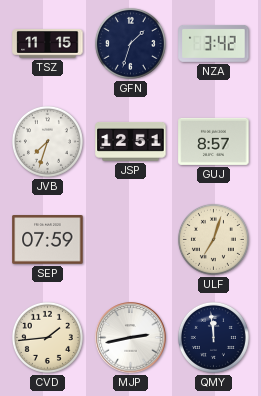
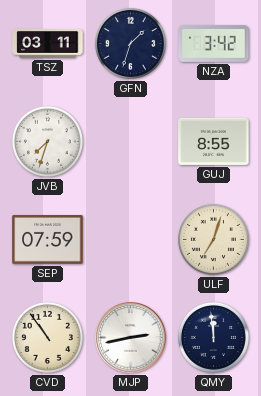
TSZ: 11:15 -> 03:11
JSP: 12:51 -> none
GUJ: 8:57 -> 8:55
CVD: 1:44 -> 10:54
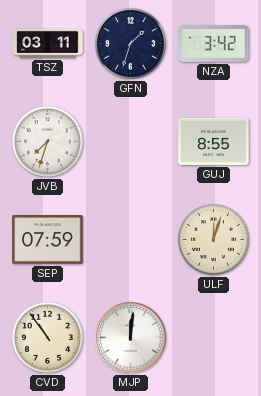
ULF: 7:03 -> 12:03
MJP: 2:43 -> 12:01
QMY: 11:59 -> none
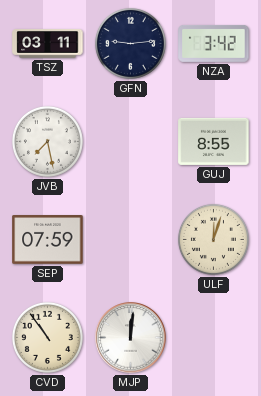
GFN: 1:33 -> 9:14
JVB: 7:33 -> 7:28
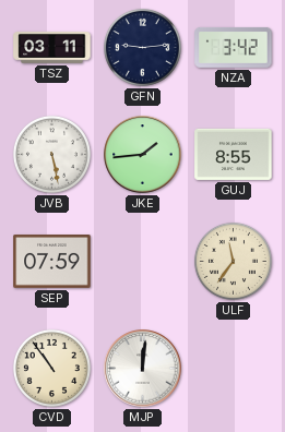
JVB: 7:28 -> 5:28
JKE: none -> 1:44
ULF: 12:03 -> 11:36
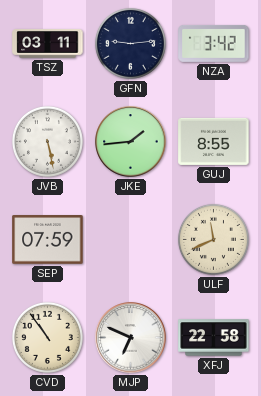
ULF: 11:36 -> 11:41
MJP: 12:01 -> 6:49
XFJ: none -> 22:58
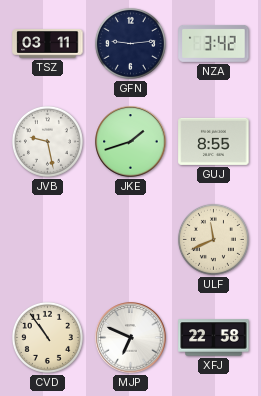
JVB: 5:28 -> 9:28
JKE: 1:44 -> 1:42
SEP: 07:59 -> none
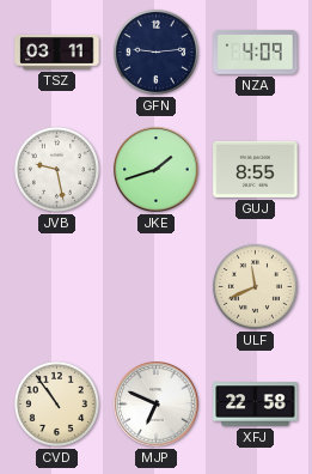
NZA: 3:42 -> 4:09
